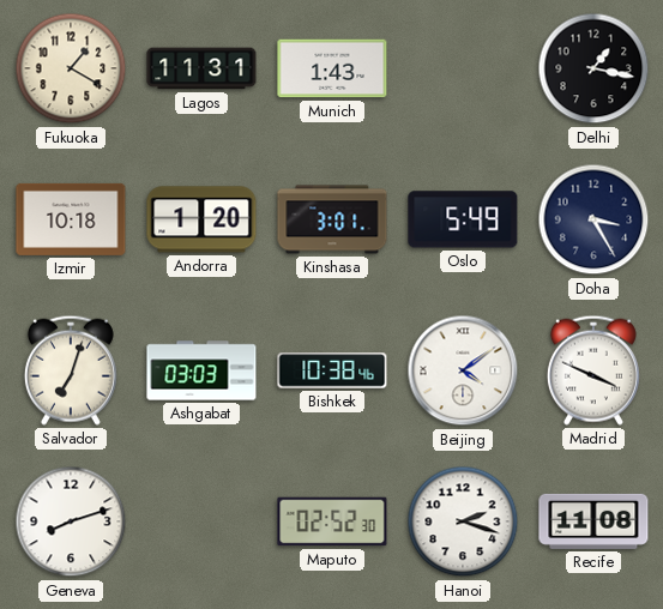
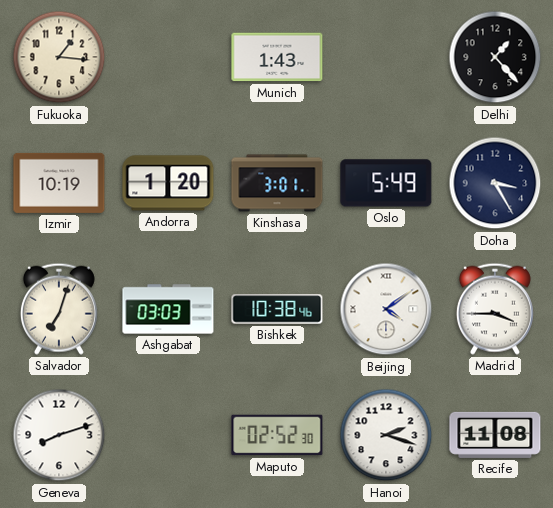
Fukuoka: 1:20 -> 1:16
Lagos: 11:31 -> none
Delhi: 1:17 -> 1:23
Izmir: 10:18 -> 10:19
Madrid: 3:49 -> 3:45
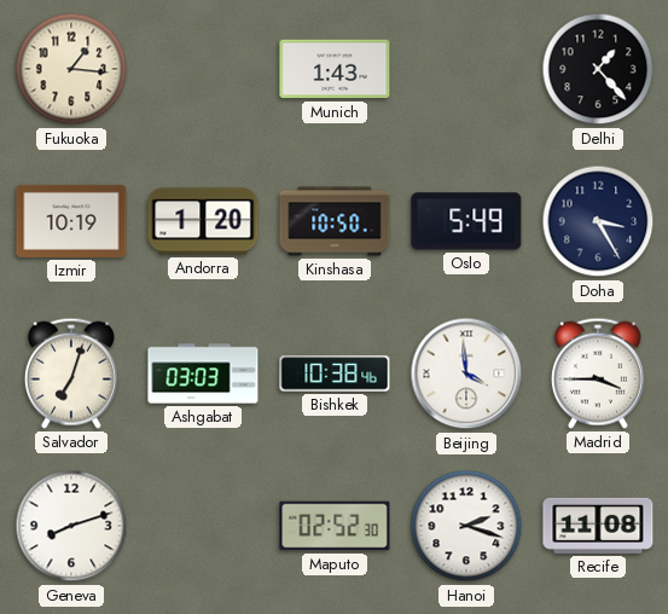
Kinshasa: 3:01 -> 10:50
Beijing: 4:09 -> 3:59
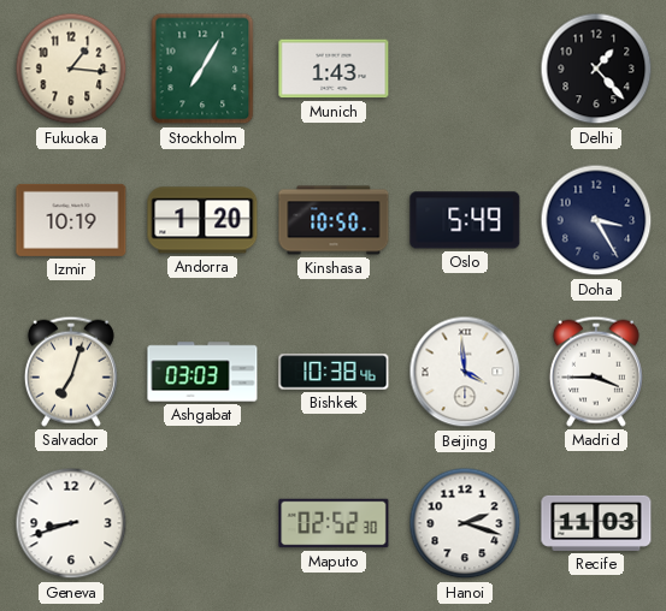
Stockholm: none -> 7:05
Geneva: 8:12 -> 8:42
Recife: 11:08 -> 11:03
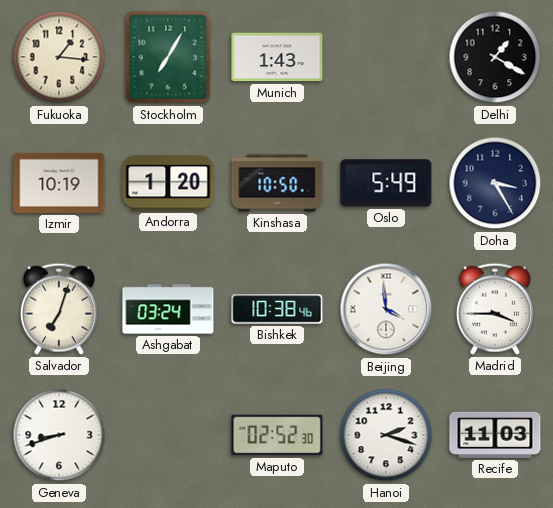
Delhi: 1:23 -> 1:20
Ashgabat: 03:03 -> 03:24
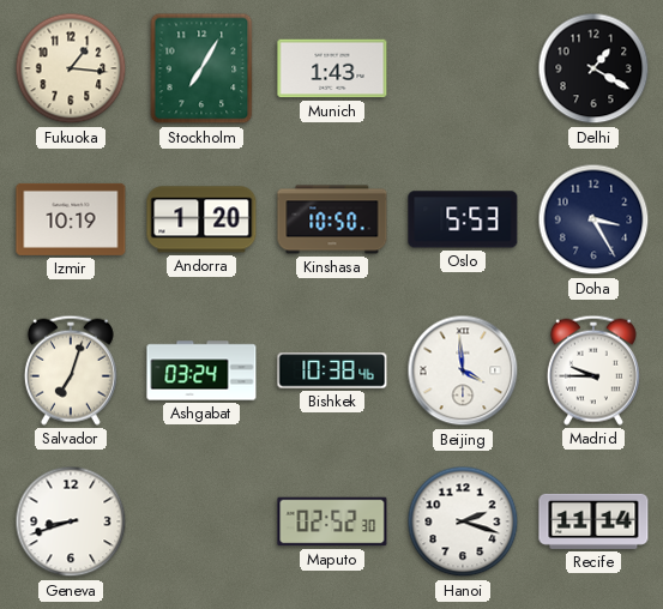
Oslo: 5:49 -> 5:53
Madrid: 3:45 -> 9:45
Recife: 11:03 -> 11:14
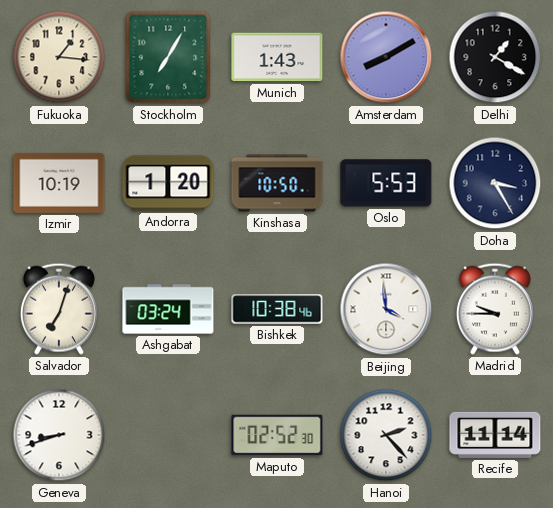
Amsterdam: none -> 8:10
Hanoi: 2:18 -> 2:23
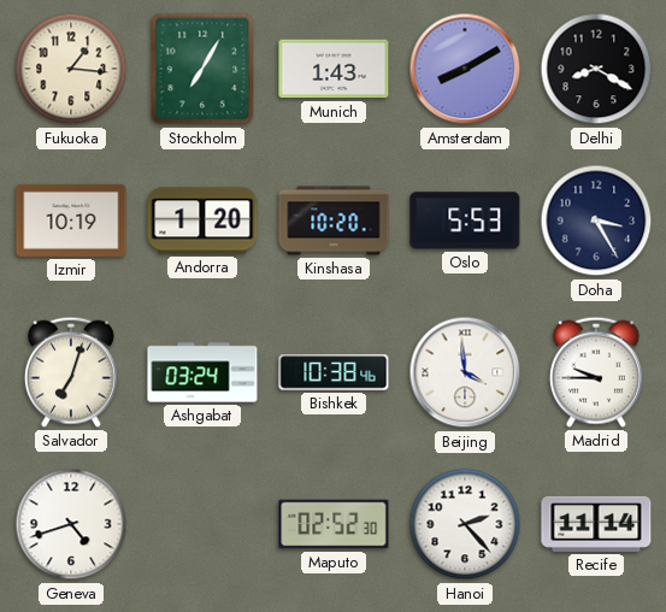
Delhi: 1:20 -> 8:20
Kinshasa: 10:50 -> 10:20
Geneva: 8:42 -> 4:42
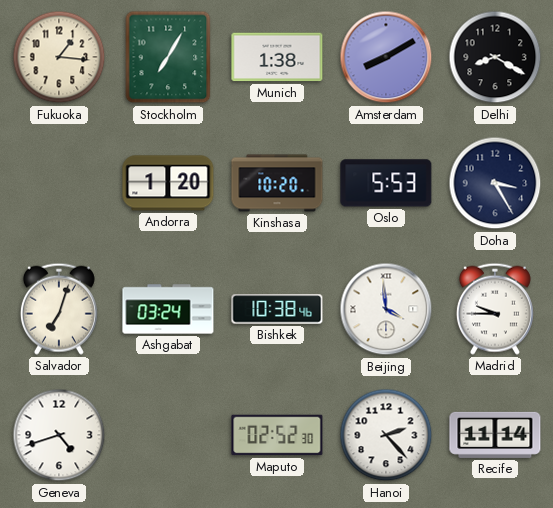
Munich: 1:43 -> 1:38
Izmir: 10:19 -> none
